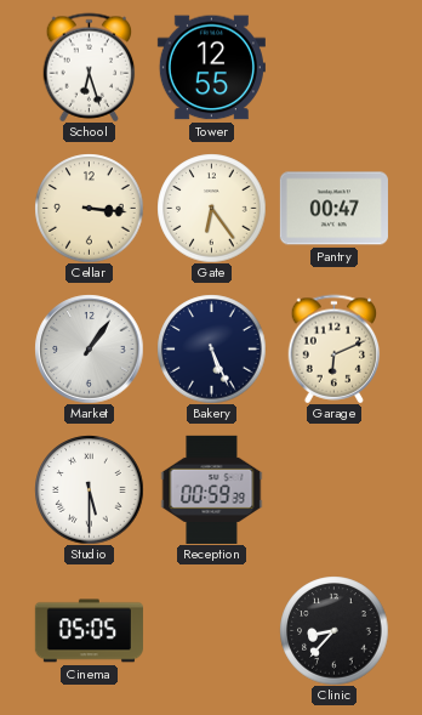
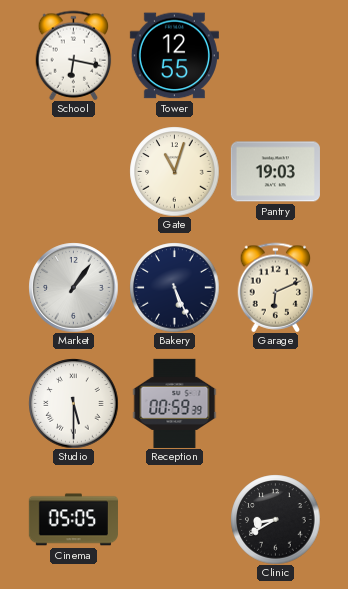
School: 6:27 -> 6:17
Cellar: 3:16 -> none
Gate: 6:24 -> 11:03
Pantry: 00:47 -> 19:03
Clinic: 8:37 -> 8:40
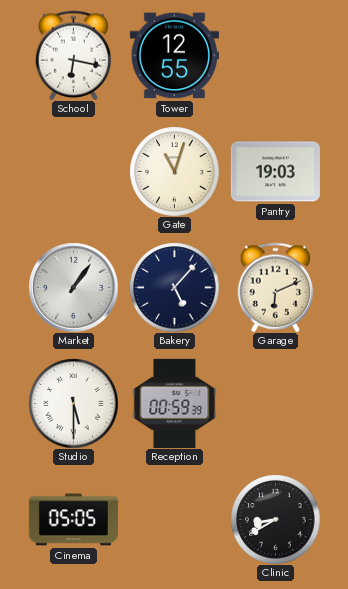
Bakery: 5:26 -> 5:07
